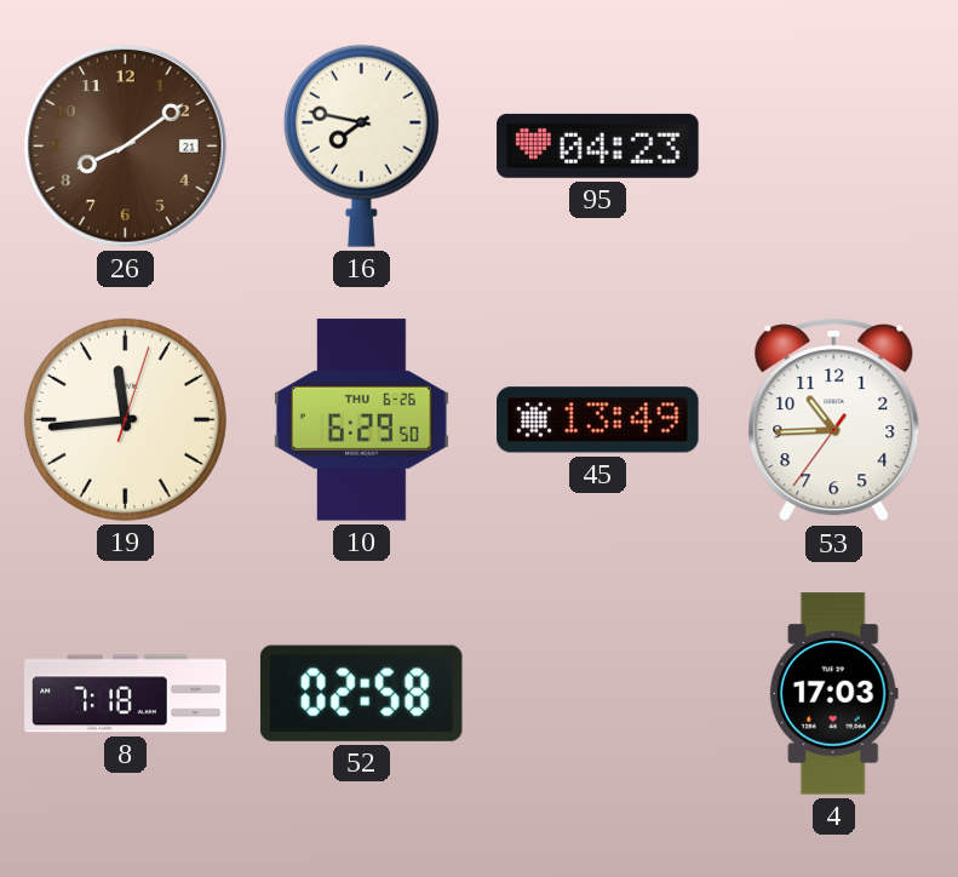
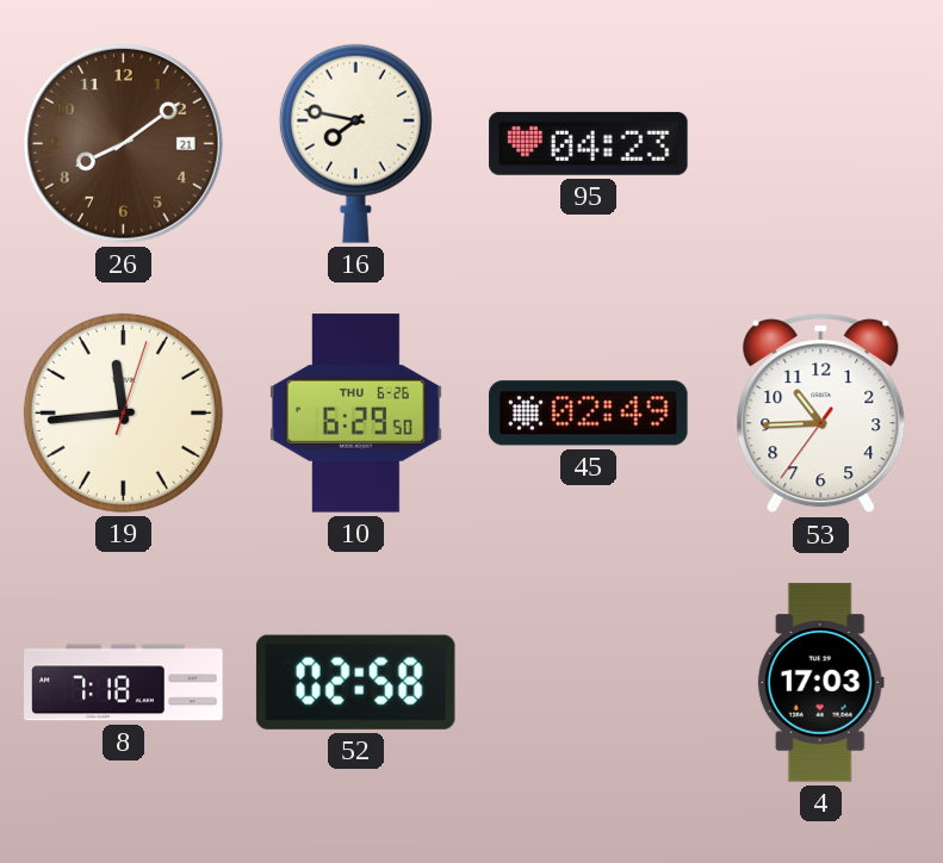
45: 13:49 -> 02:49
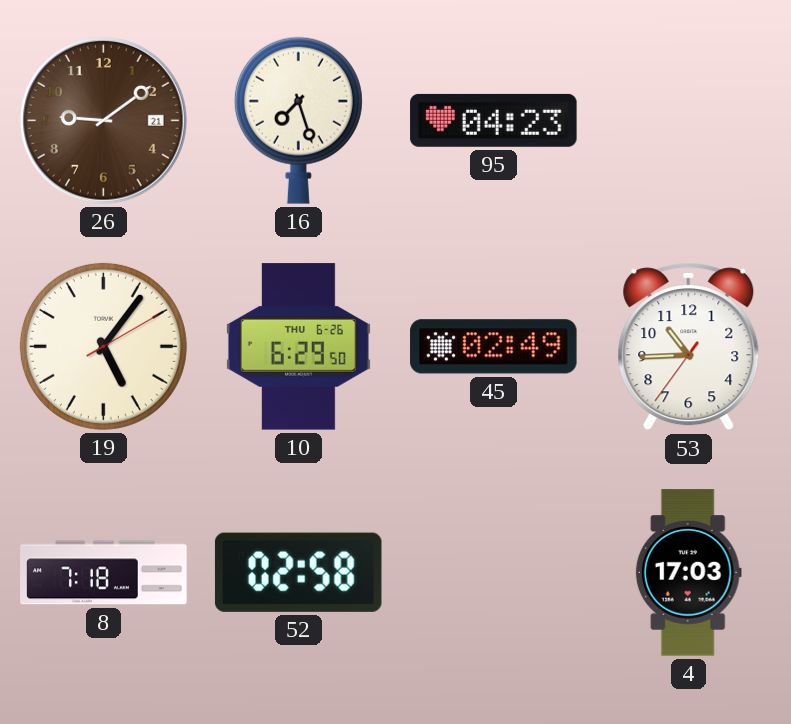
26: 8:09 -> 9:09
16: 7:47 -> 7:27
19: 11:44 -> 5:06
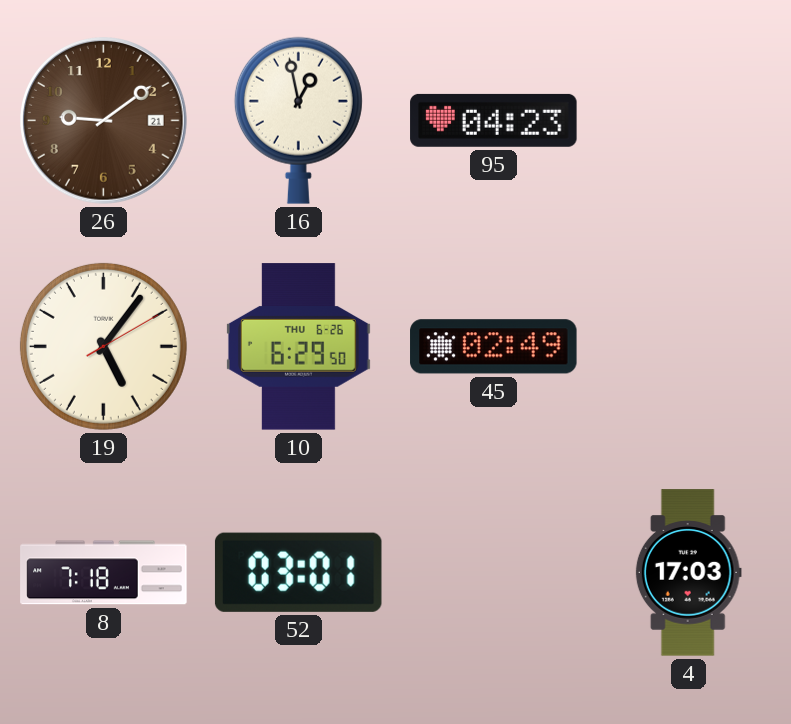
16: 7:27 -> 12:58
53: 10:44 -> none
52: 02:58 -> 03:01
